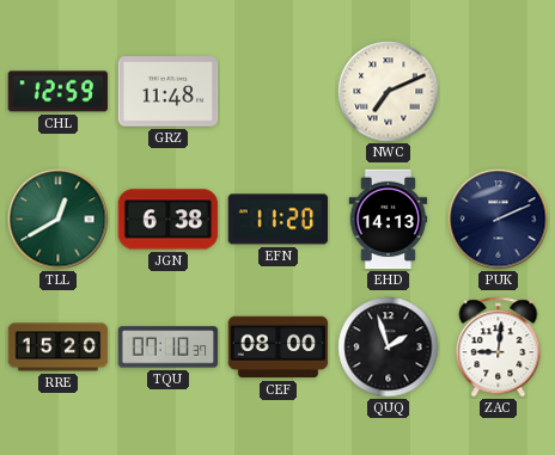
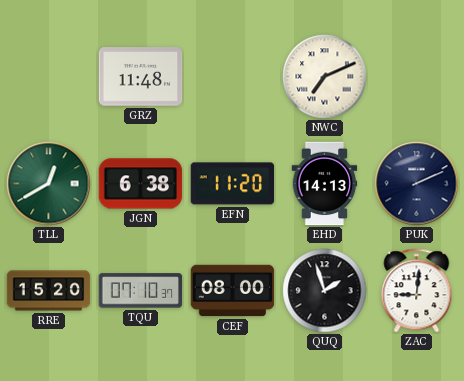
CHL: 12:59 -> none
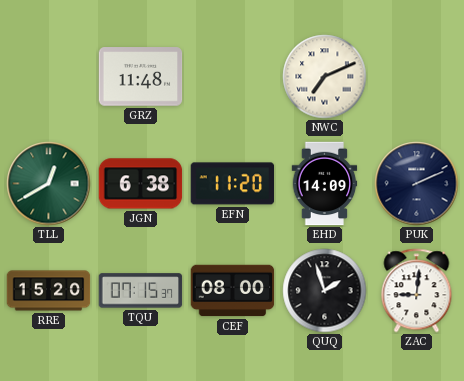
EHD: 14:13 -> 14:09
TQU: 07:10 -> 07:15
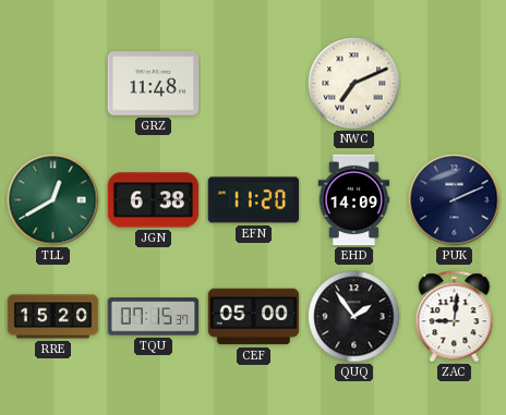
CEF: 08:00 -> 05:00
QUQ: 1:57 -> 1:54
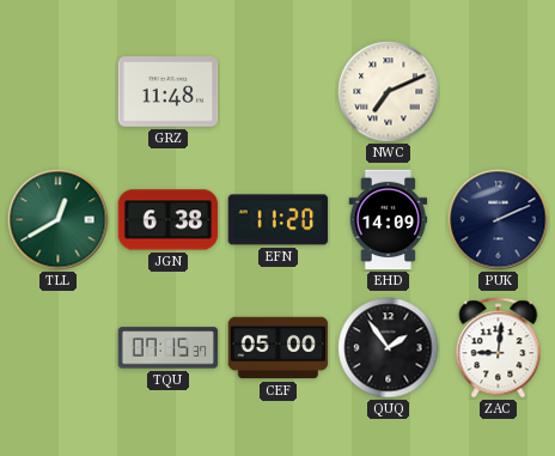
RRE: 15:20 -> none
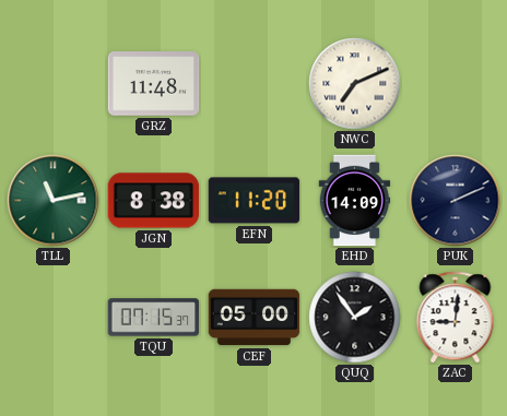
TLL: 12:40 -> 11:13
JGN: 6:38 -> 8:38
